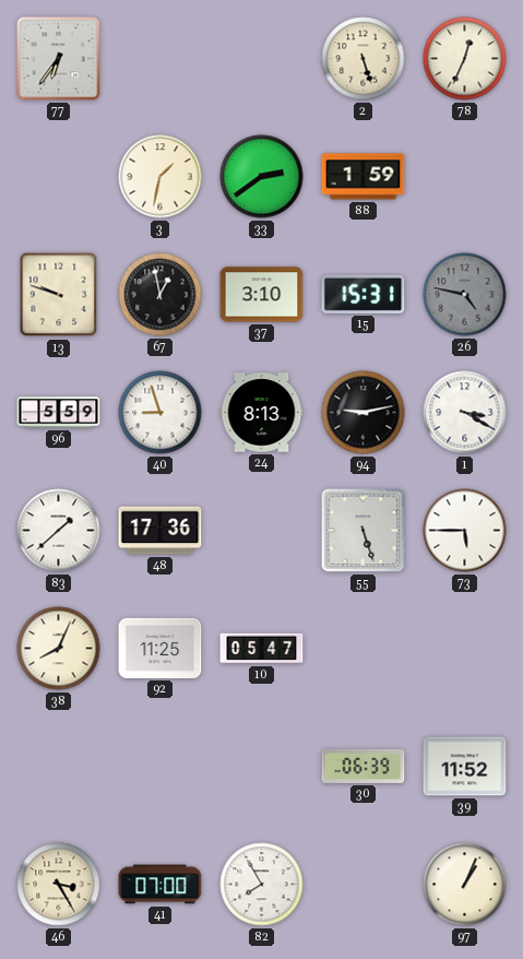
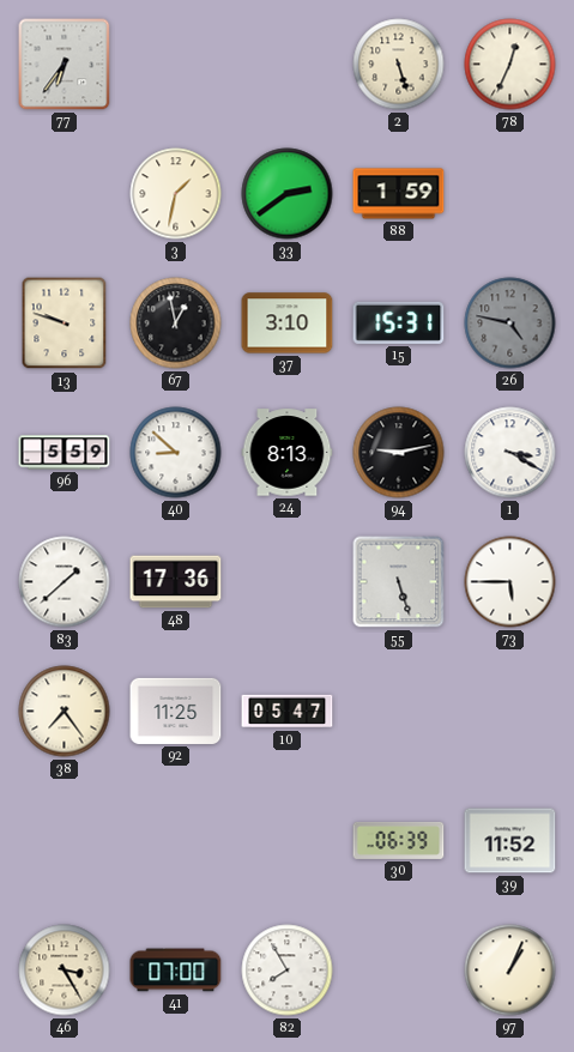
40: 8:57 -> 8:52
38: 8:04 -> 7:24
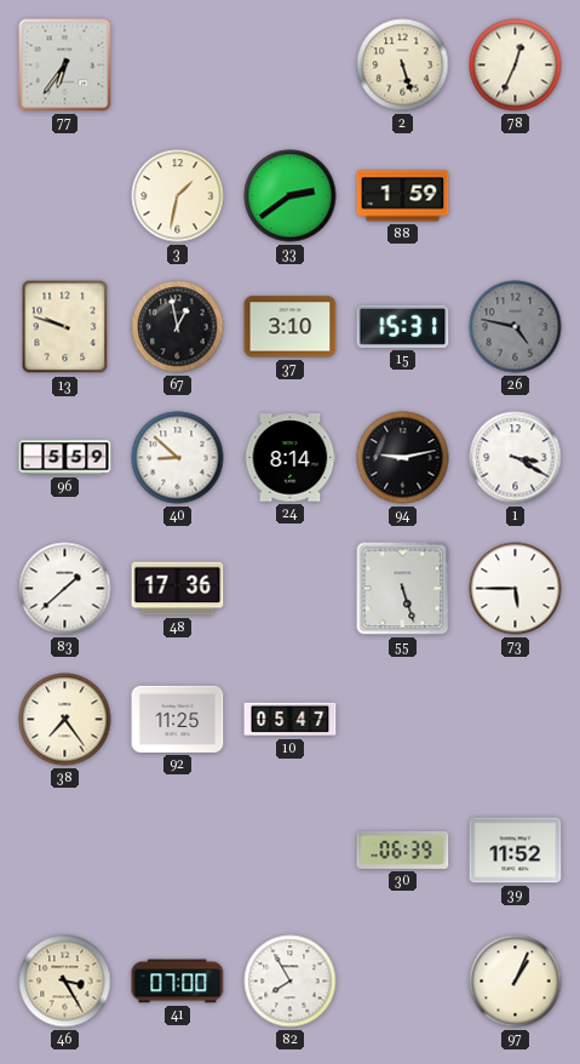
24: 8:13 -> 8:14
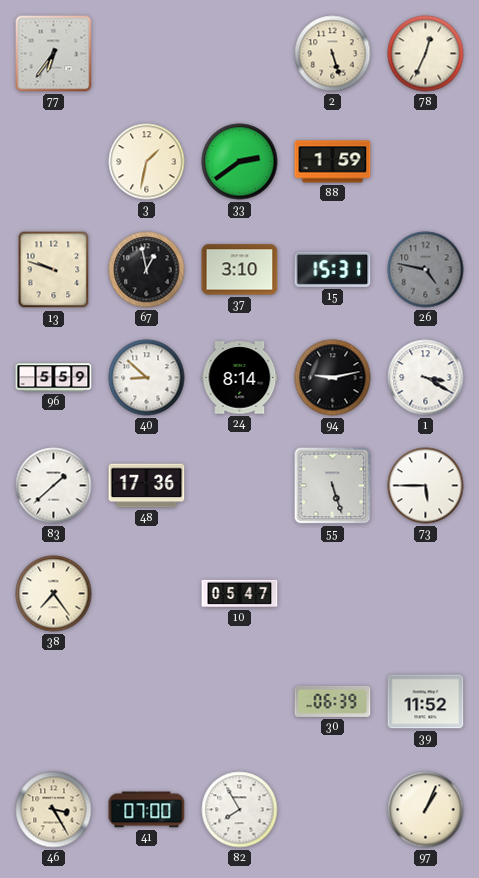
92: 11:25 -> none
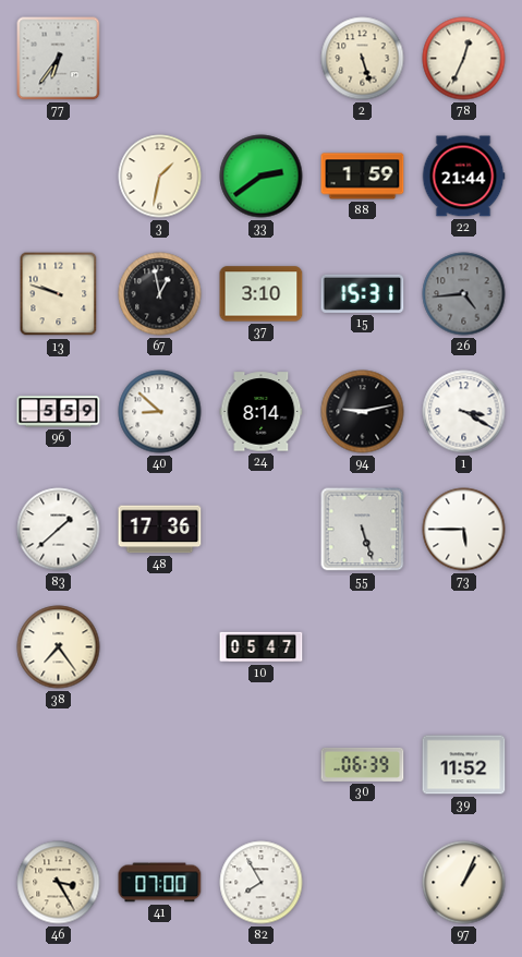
22: none -> 21:44
26: 4:47 -> 4:44
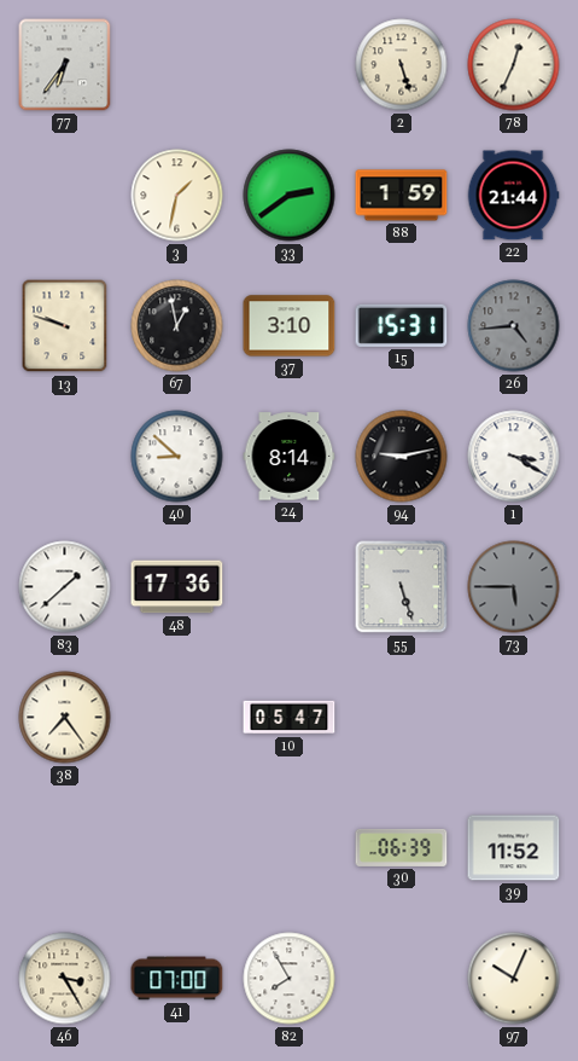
96: 5:59 -> none
73 dial: white -> grey
97: 1:04 -> 10:04
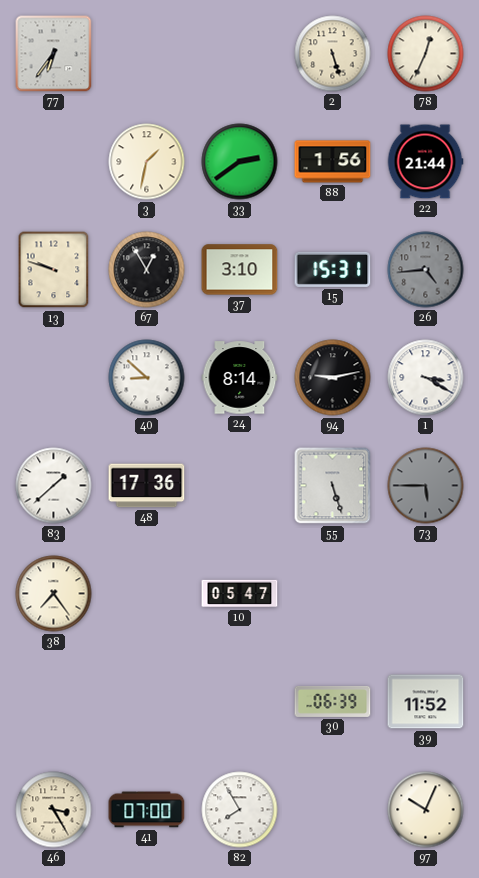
88: 1:59 -> 1:56
67: 12:58 -> 12:55
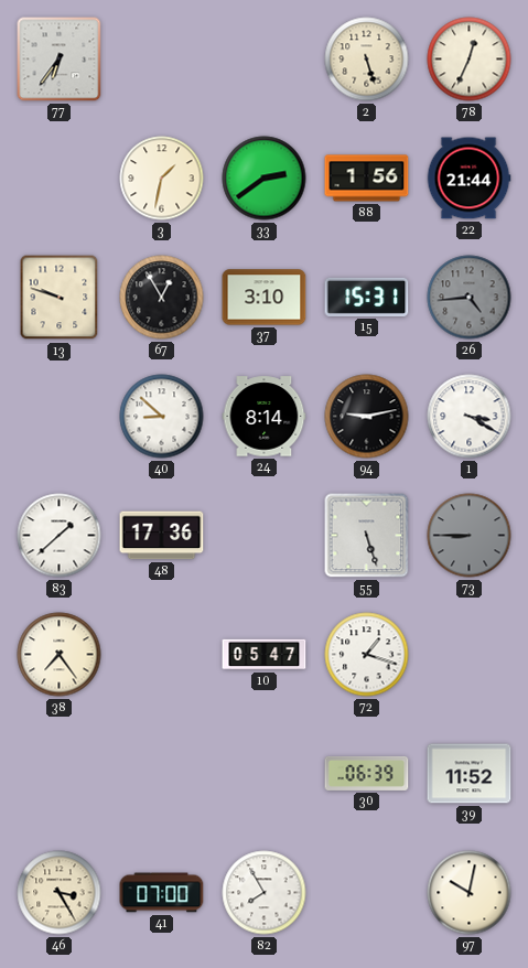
73: 5:45 -> 8:45
72: none -> 1:18
97: 10:04 -> 10:02
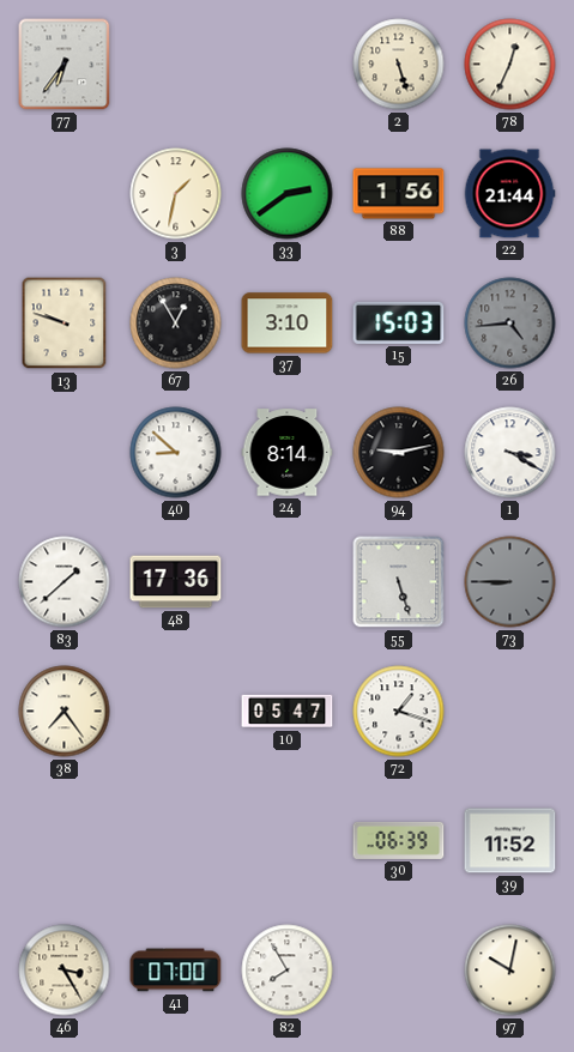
15: 15:31 -> 15:03
